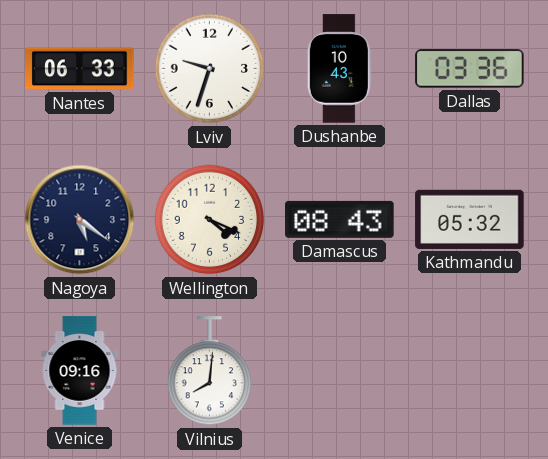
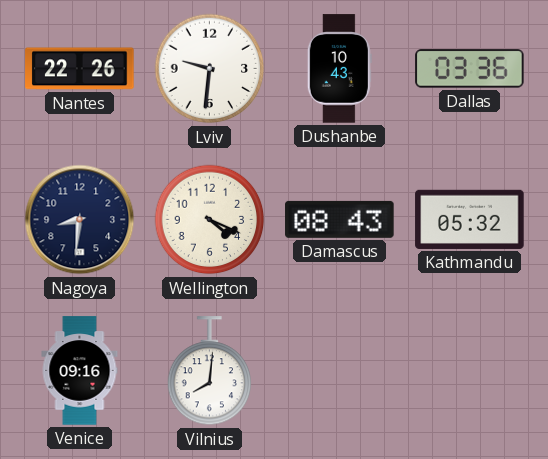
Nantes: 06:33 -> 22:26
Lviv: 9:33 -> 9:31
Nagoya: 5:21 -> 8:31
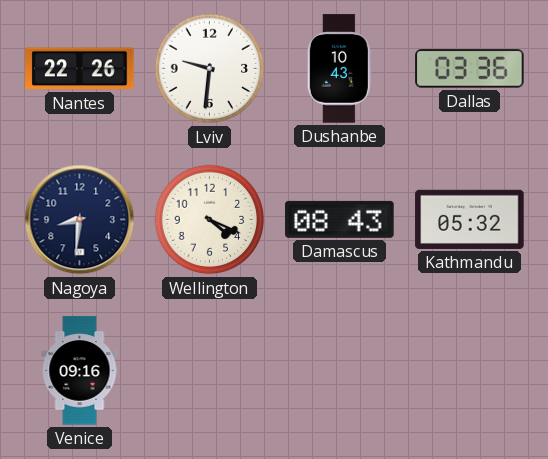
Vilnius: 8:01 -> none
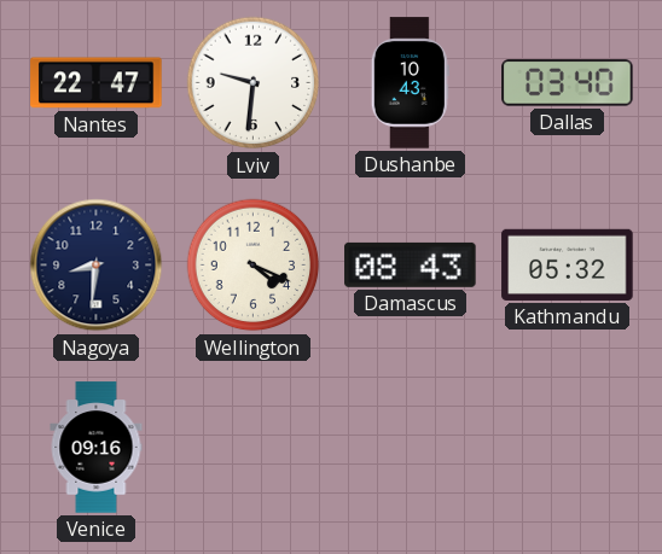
Nantes: 22:26 -> 22:47
Dallas: 03:36 -> 03:40
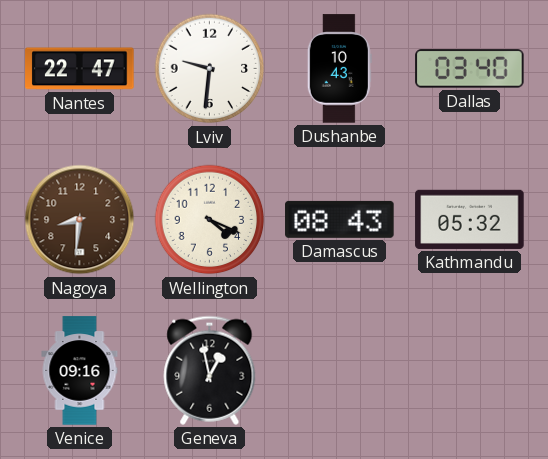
Nagoya dial: navy -> brown
Geneva: none -> 12:58
